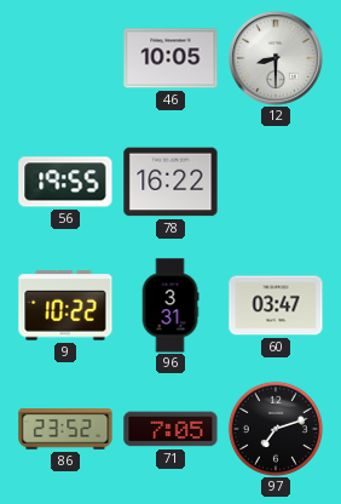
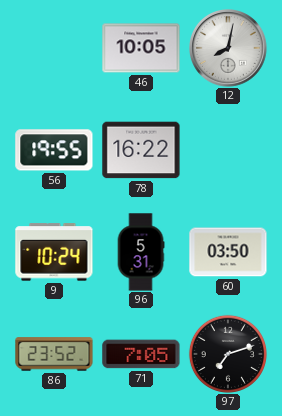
12: 8:30 -> 8:02
9: 10:22 -> 10:24
96: 3:31 -> 5:31
60: 03:47 -> 03:50
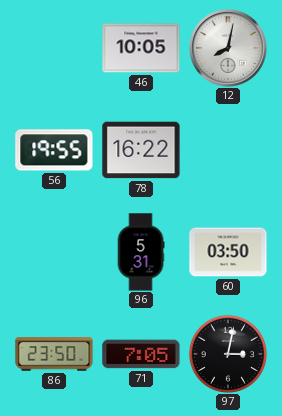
9: 10:24 -> none
86: 23:52 -> 23:50
97: 7:12 -> 3:02
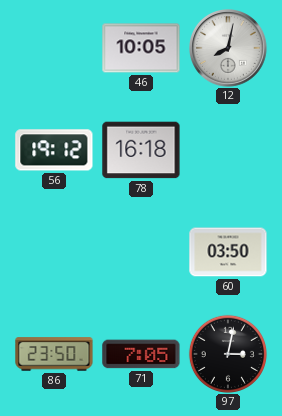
56: 19:55 -> 19:12
78: 16:22 -> 16:18
96: 5:31 -> none
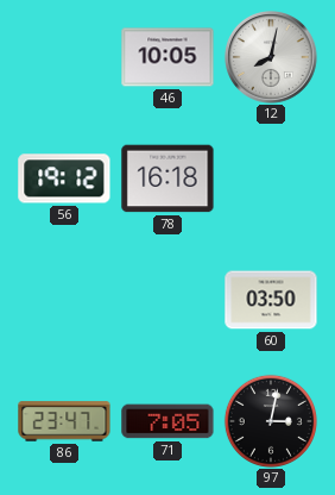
86: 23:50 -> 23:47
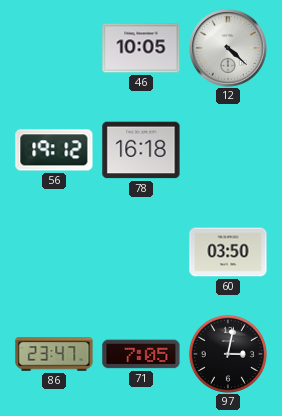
12: 8:02 -> 4:22
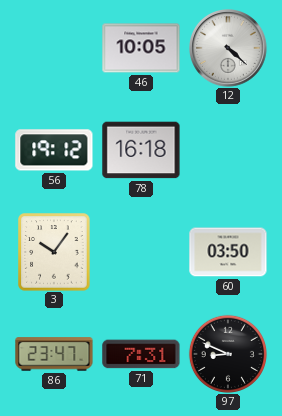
3: none -> 10:06
71: 7:05 -> 7:31
97: 3:02 -> 8:49
